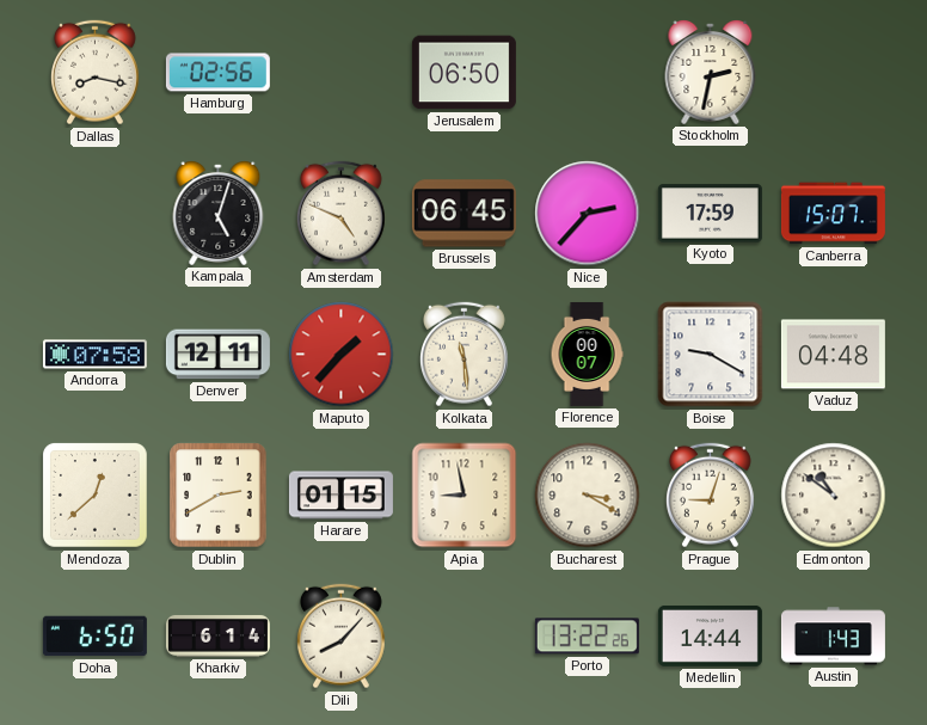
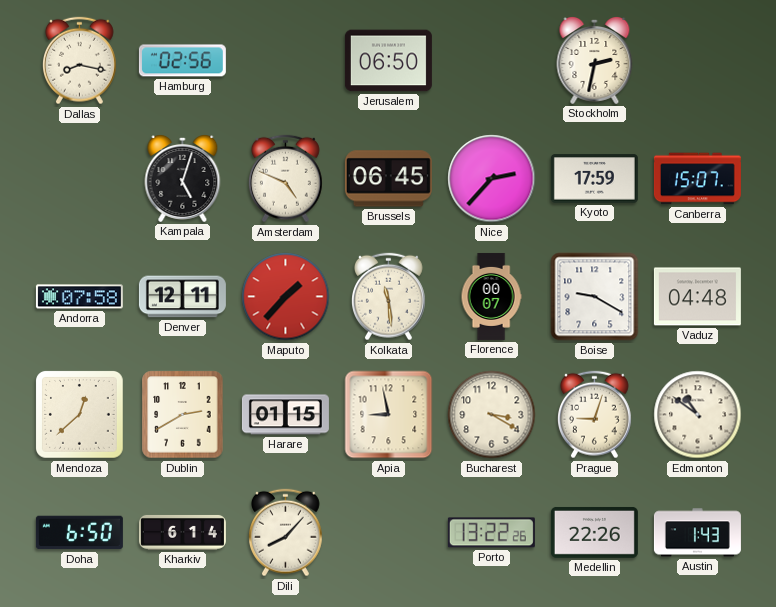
Medellin: 14:44 -> 22:26
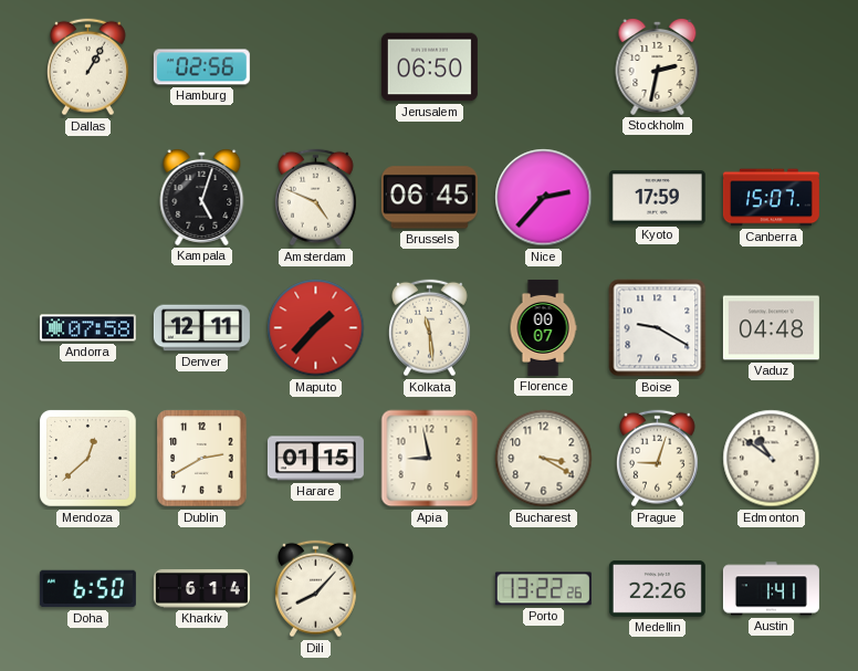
Dallas: 8:17 -> 1:05
Austin: 1:43 -> 1:41
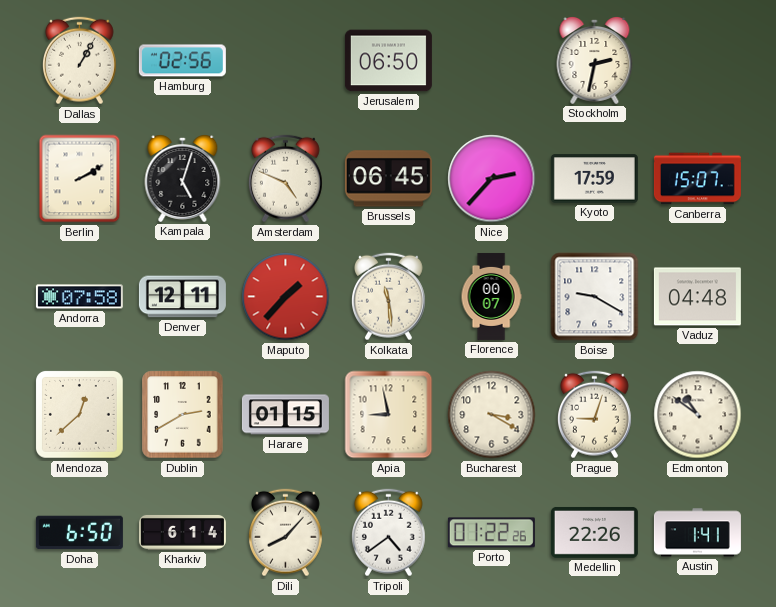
Berlin: none -> 2:10
Tripoli: none -> 4:39
Porto: 13:22 -> 01:22
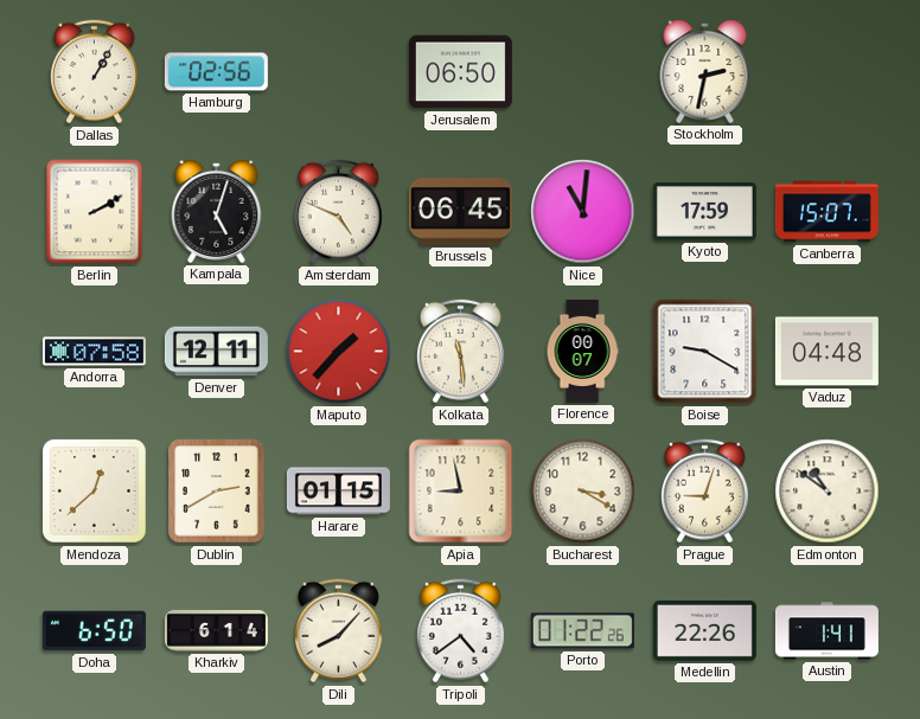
Nice: 2:37 -> 11:01
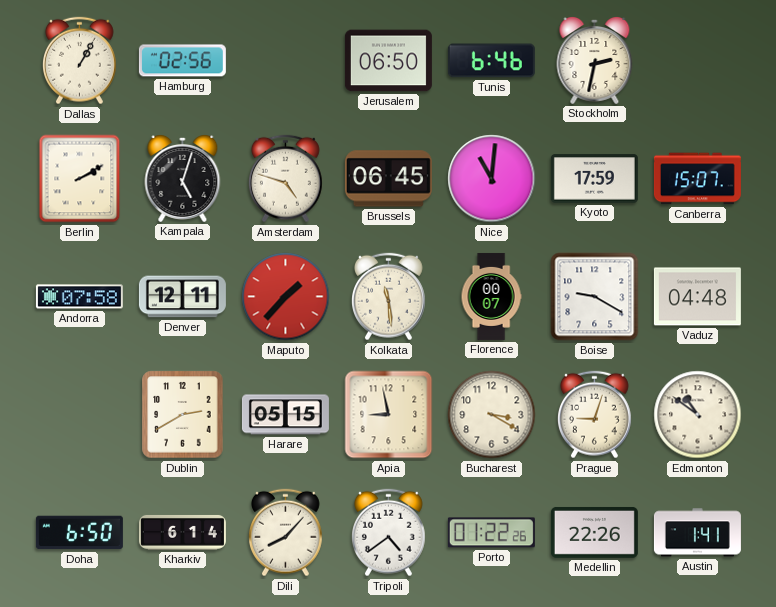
Tunis: none -> 6:46
Amsterdam: 4:49 -> 4:48
Mendoza: 12:38 -> none
Harare: 01:15 -> 05:15
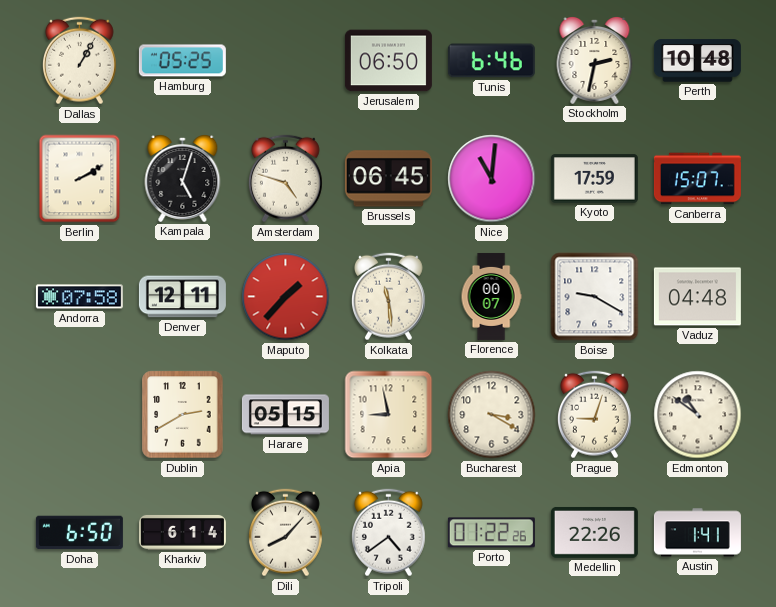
Hamburg: 02:56 -> 05:25
Perth: none -> 10:48
